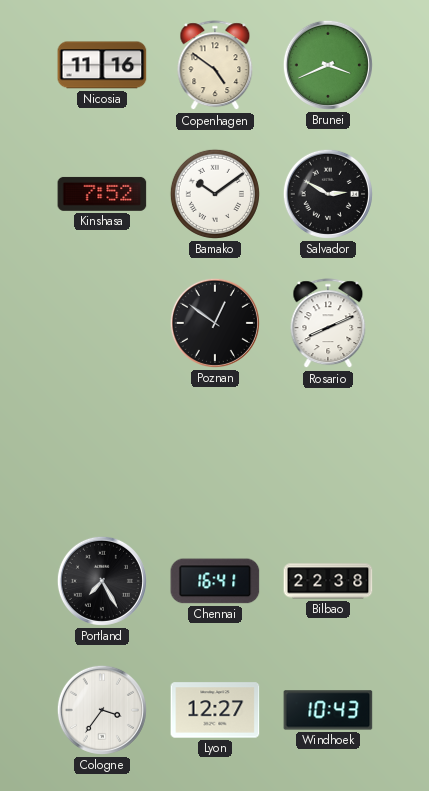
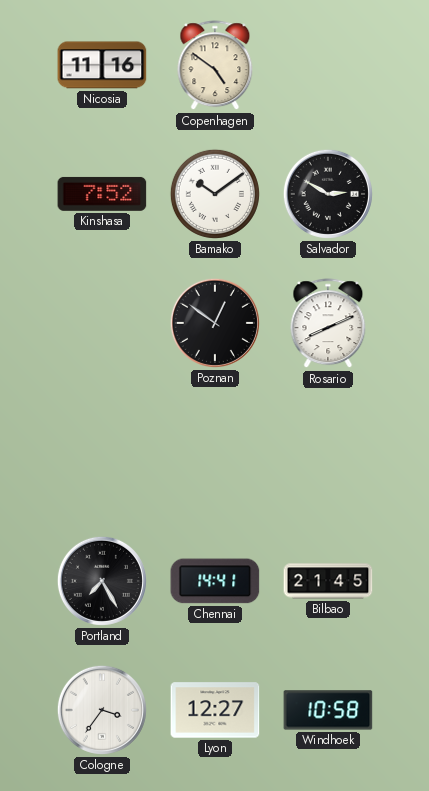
Brunei: 3:41 -> none
Chennai: 16:41 -> 14:41
Bilbao: 22:38 -> 21:45
Windhoek: 10:43 -> 10:58
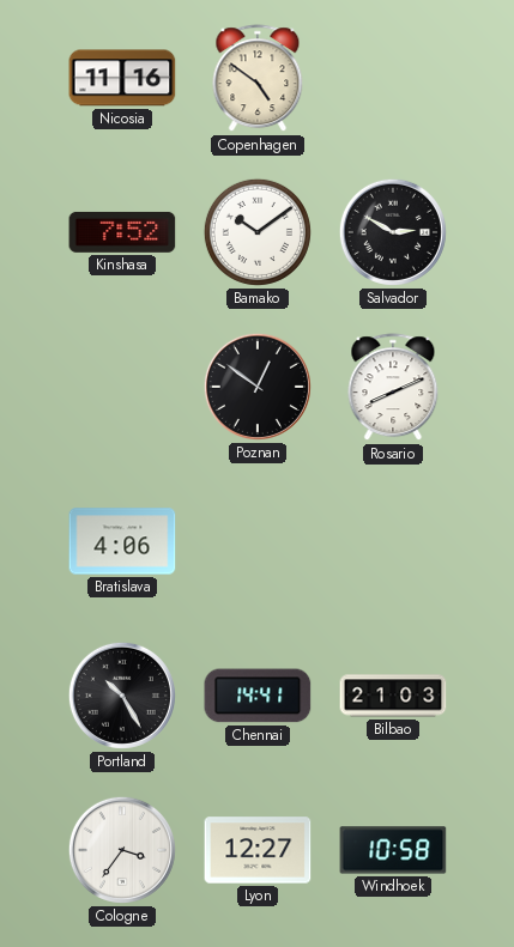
Bratislava: none -> 4:06
Portland: 7:25 -> 10:25
Bilbao: 21:45 -> 21:03
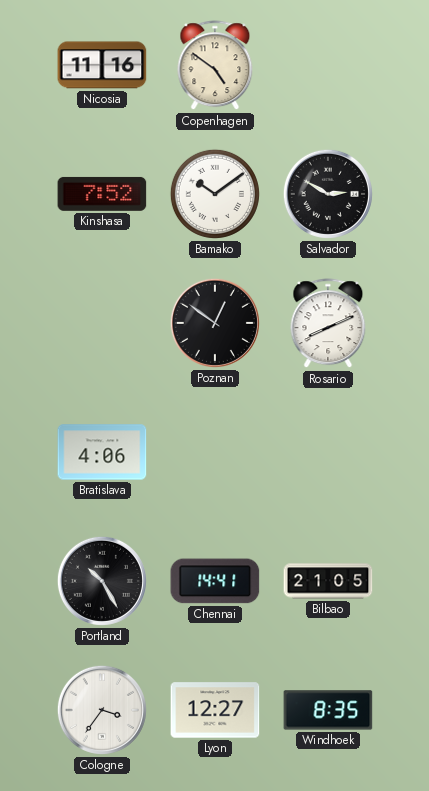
Bilbao: 21:03 -> 21:05
Windhoek: 10:58 -> 8:35
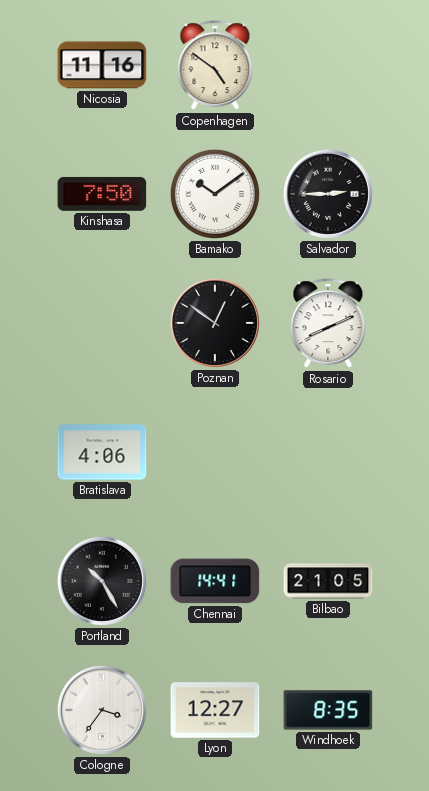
Kinshasa: 7:52 -> 7:50
Salvador: 2:50 -> 2:45
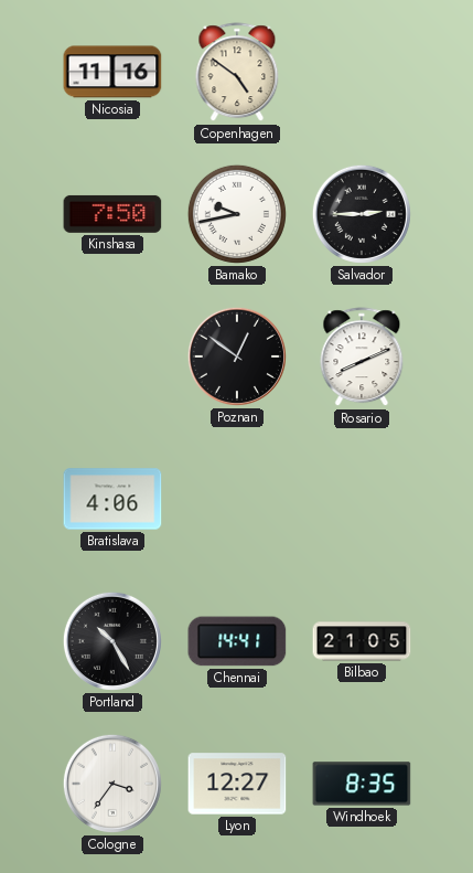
Bamako: 10:09 -> 9:43
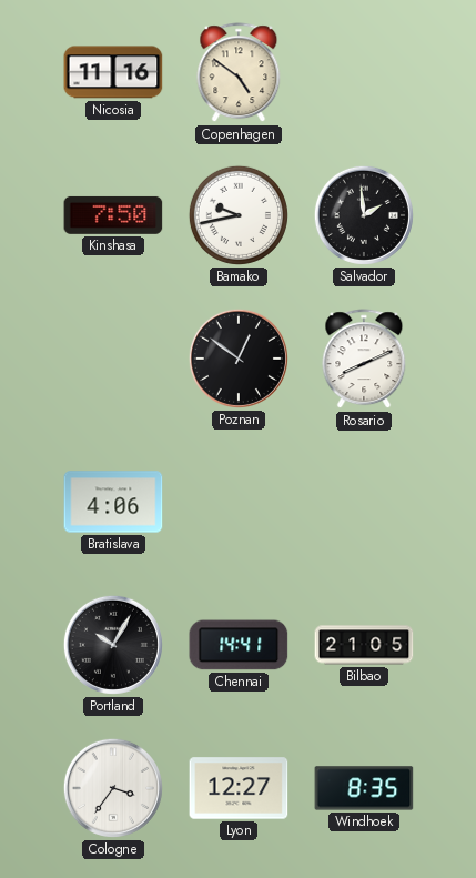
Salvador: 2:45 -> 1:59
Portland: 10:25 -> 10:05
